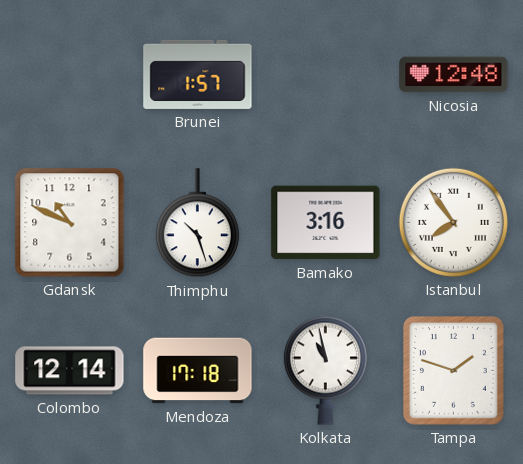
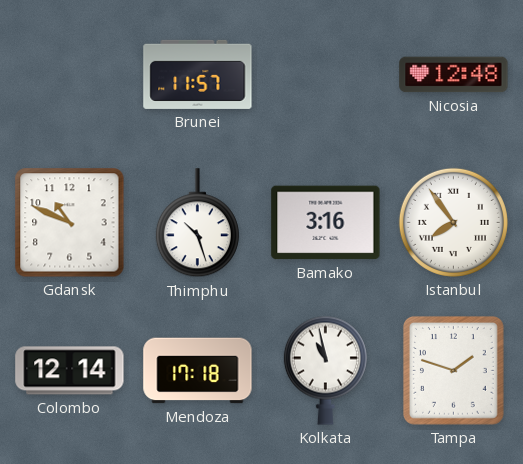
Brunei: 1:57 -> 11:57
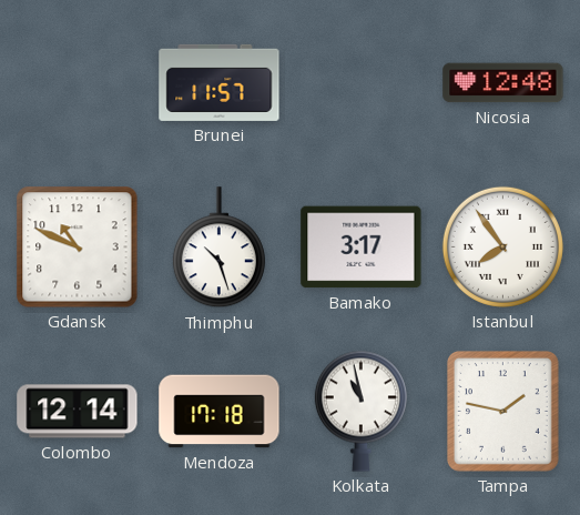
Bamako: 3:16 -> 3:17
Tampa: 1:48 -> 1:47
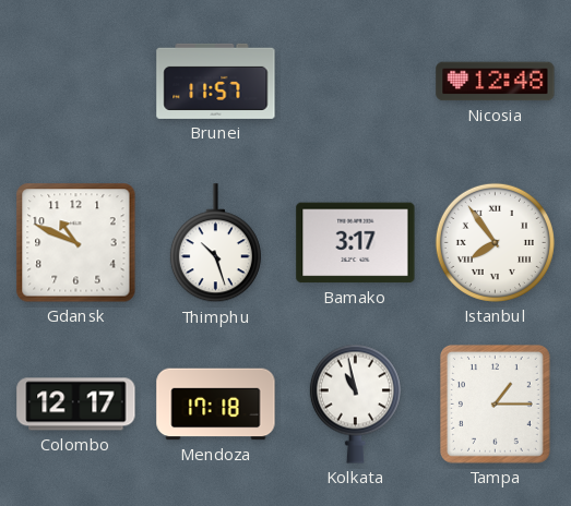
Colombo: 12:14 -> 12:17
Tampa: 1:47 -> 1:15
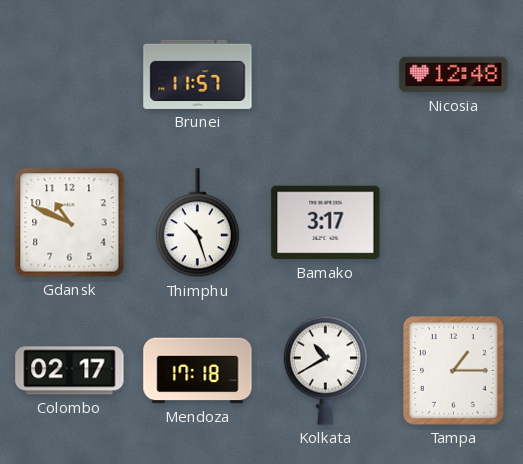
Istanbul: 7:54 -> none
Colombo: 12:17 -> 02:17
Kolkata: 10:58 -> 10:40
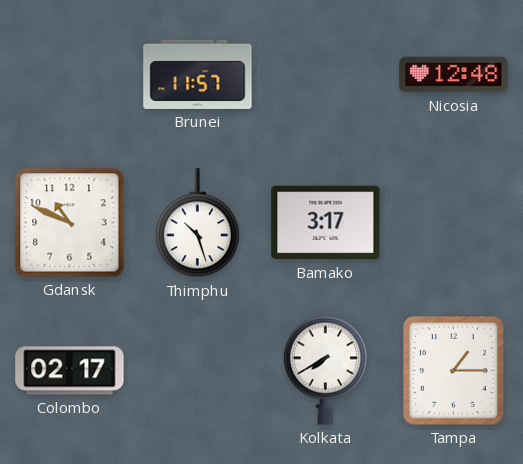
Mendoza: 17:18 -> none
Kolkata: 10:40 -> 7:40
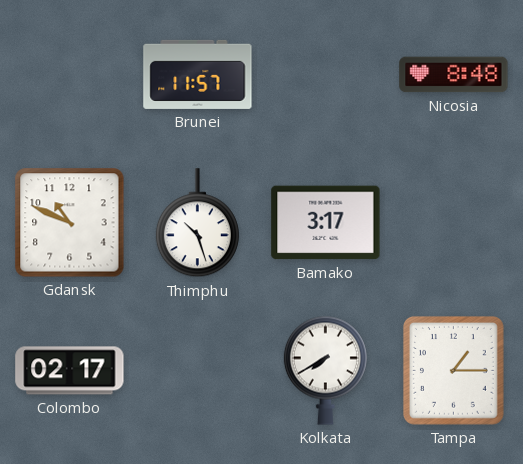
Nicosia: 12:48 -> 8:48
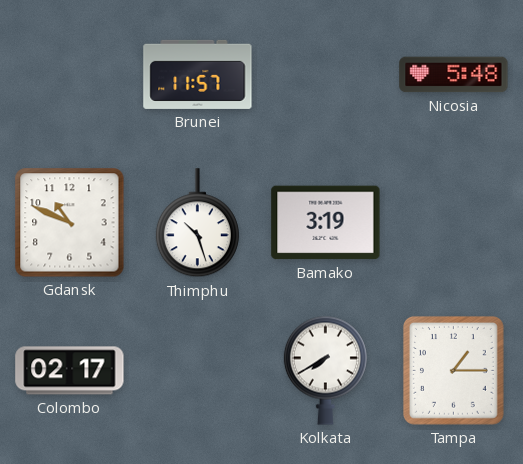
Nicosia: 8:48 -> 5:48
Bamako: 3:17 -> 3:19
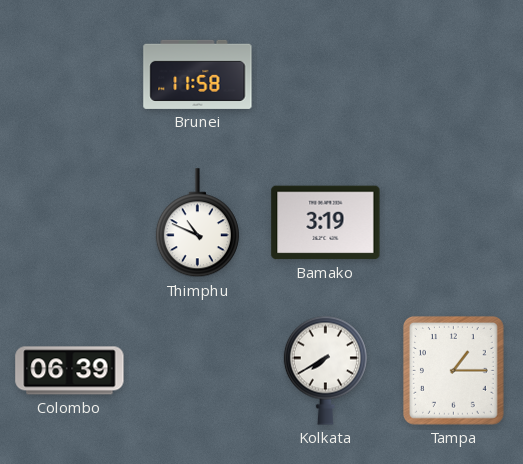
Brunei: 11:57 -> 11:58
Nicosia: 5:48 -> none
Gdansk: 10:49 -> none
Thimphu: 10:27 -> 10:49
Colombo: 02:17 -> 06:39
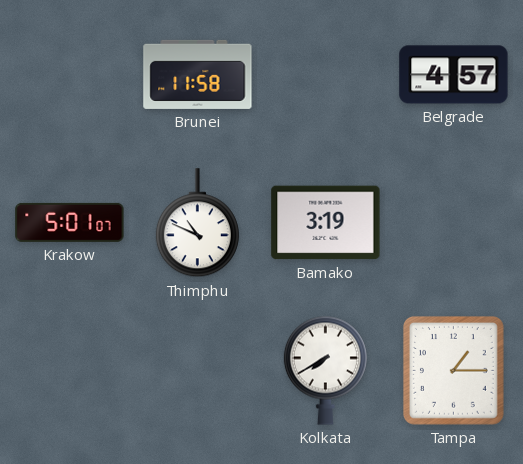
Belgrade: none -> 4:57
Krakow: none -> 5:01
Colombo: 06:39 -> none
